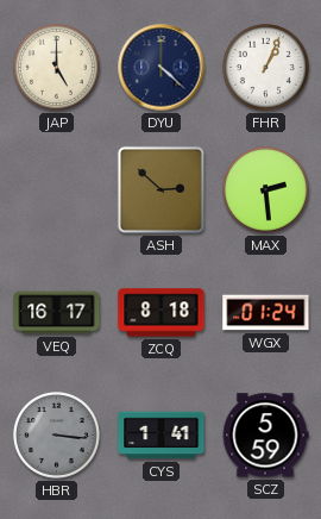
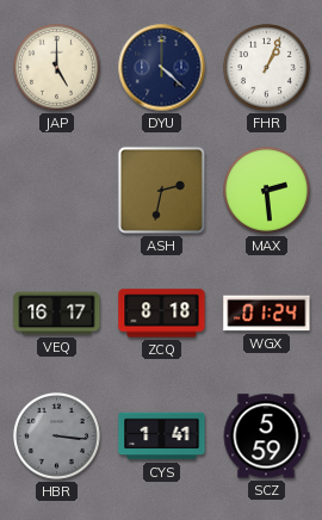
ASH: 2:52 -> 2:32
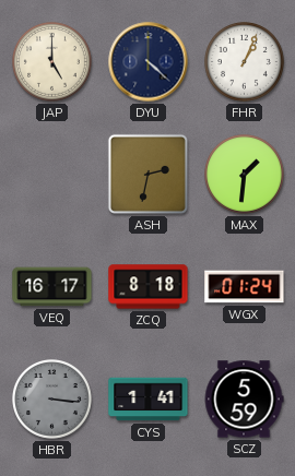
MAX: 2:29 -> 1:31
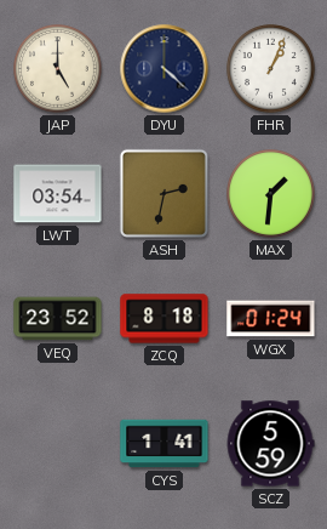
LWT: none -> 03:54
VEQ: 16:17 -> 23:52
HBR: 3:16 -> none
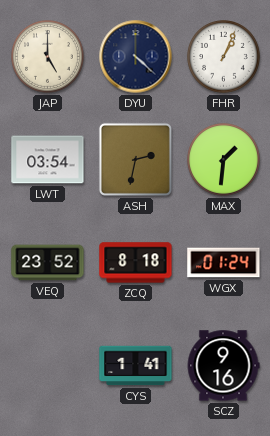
SCZ: 5:59 -> 9:16
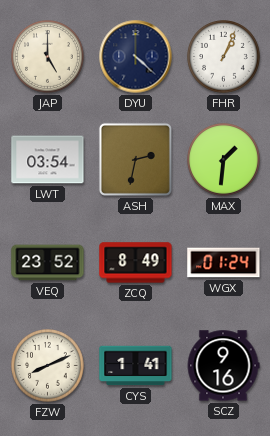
ZCQ: 8:18 -> 8:49
FZW: none -> 8:11
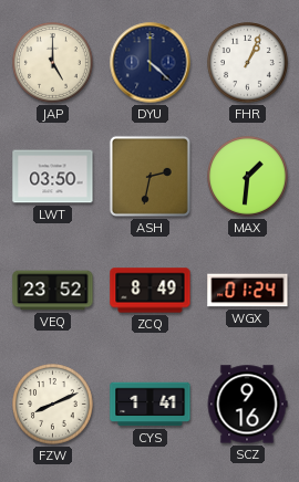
LWT: 03:54 -> 03:50
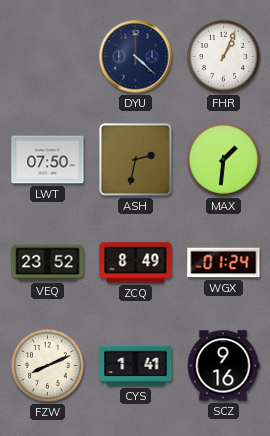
JAP: 5:00 -> none
LWT: 03:50 -> 07:50
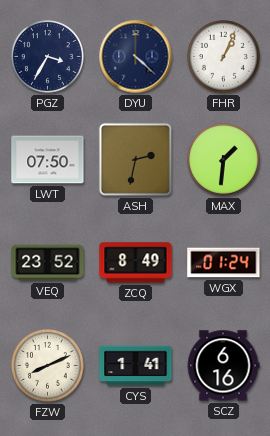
PGZ: none -> 3:35
SCZ: 9:16 -> 6:16
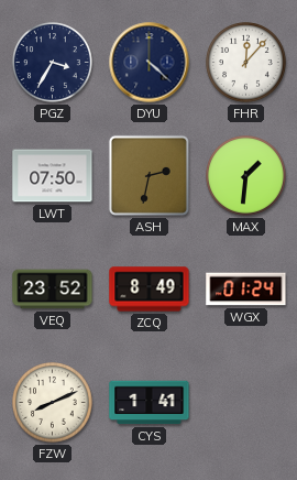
FHR: 1:04 -> 12:07
SCZ: 6:16 -> none
